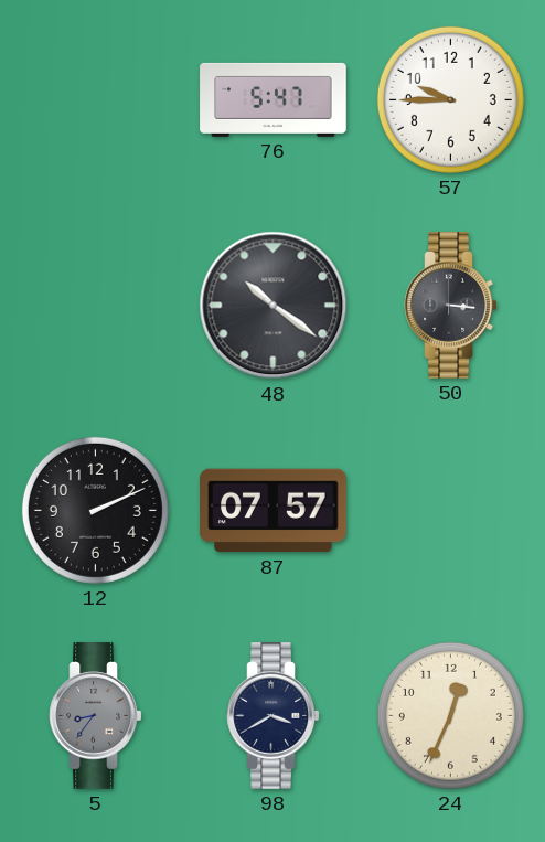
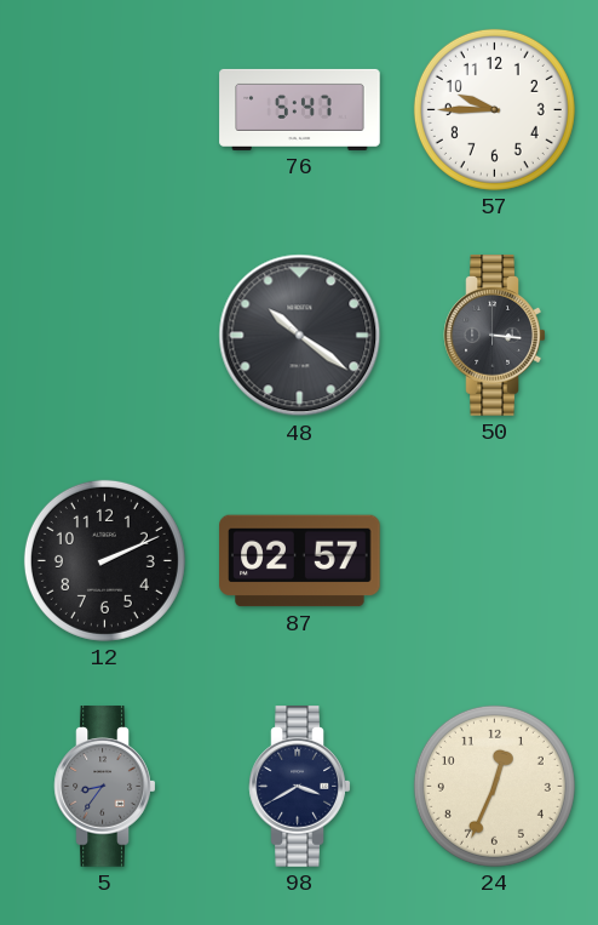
87: 07:57 -> 02:57
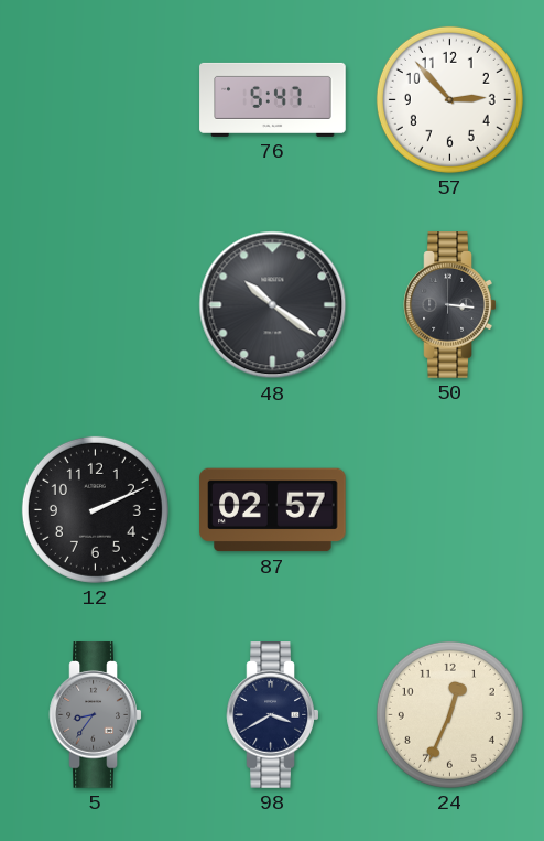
57: 9:45 -> 2:53
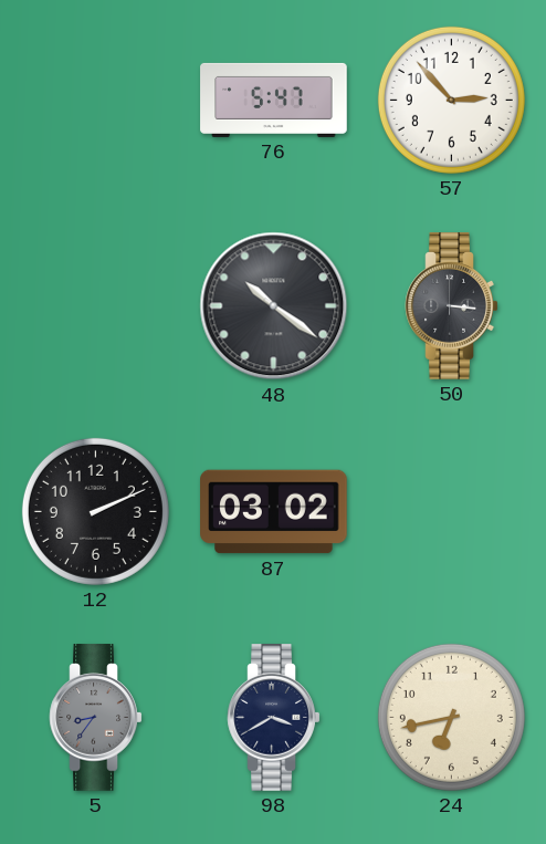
87: 02:57 -> 03:02
24: 12:34 -> 6:43
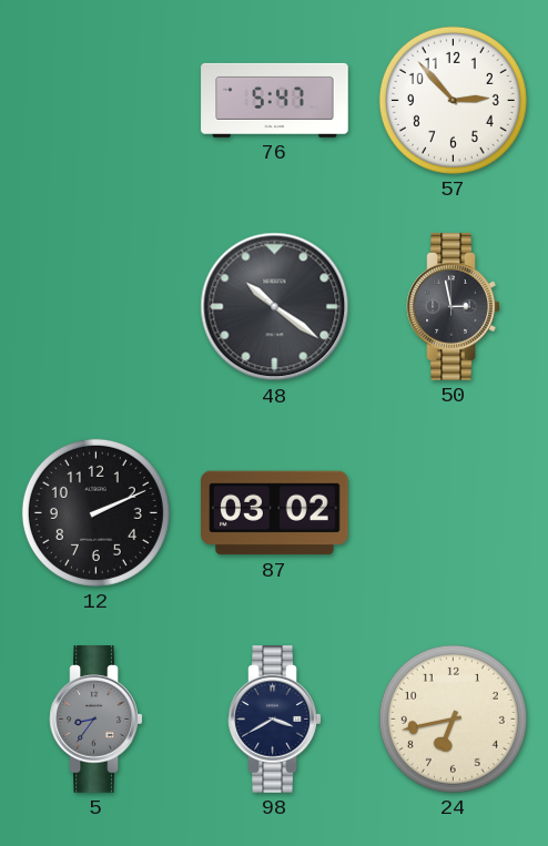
50: 3:16 -> 2:58
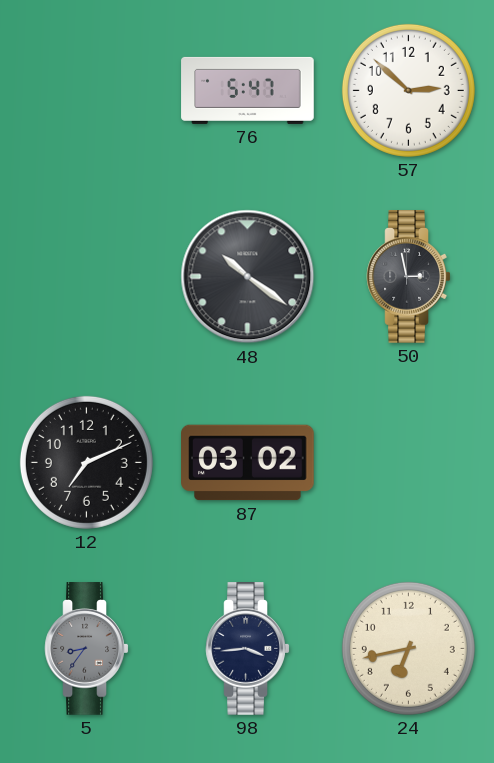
57: 2:53 -> 2:52
12: 2:11 -> 7:11
98: 3:40 -> 3:44
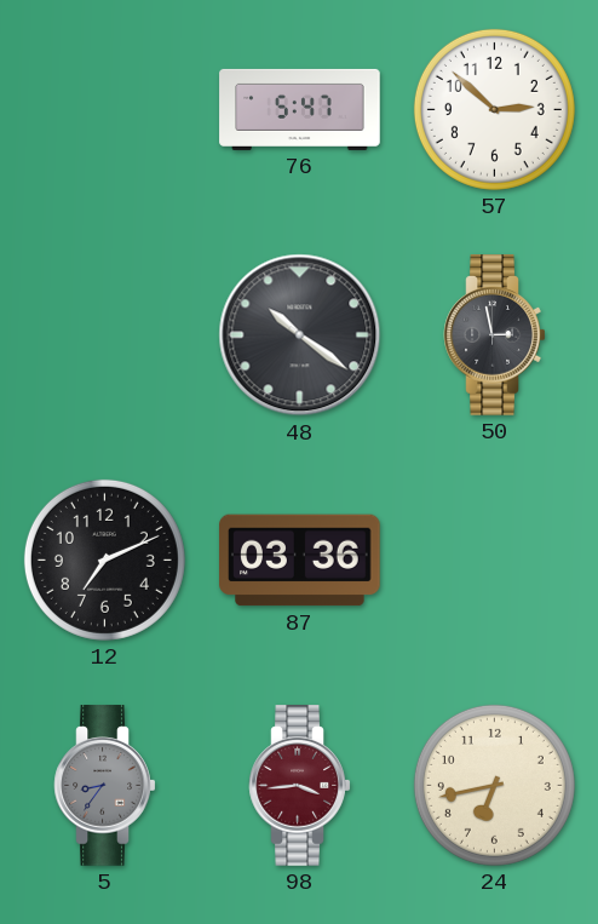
87: 03:02 -> 03:36
98 dial: navy -> burgundy
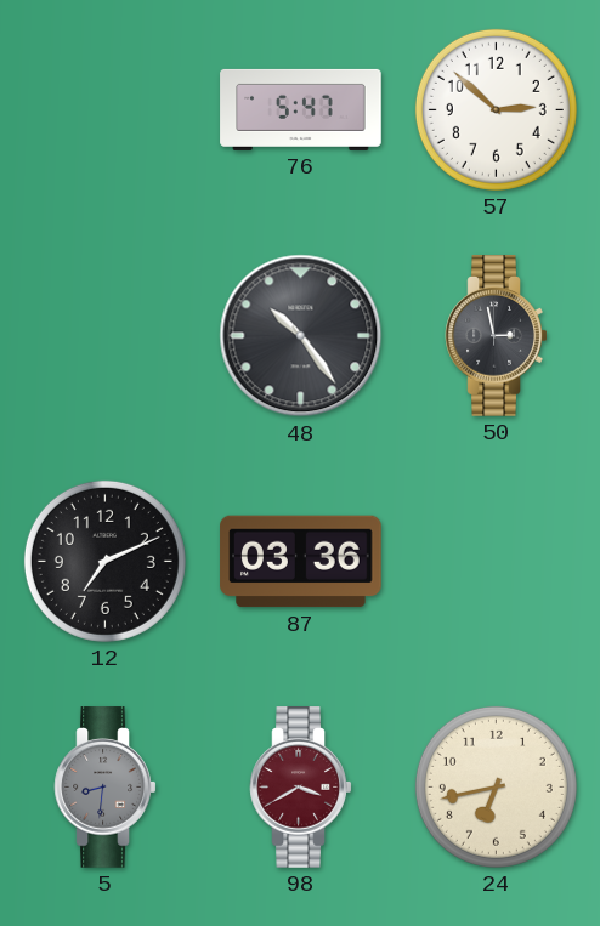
48: 10:21 -> 10:24
5: 8:36 -> 8:31
98: 3:44 -> 3:40
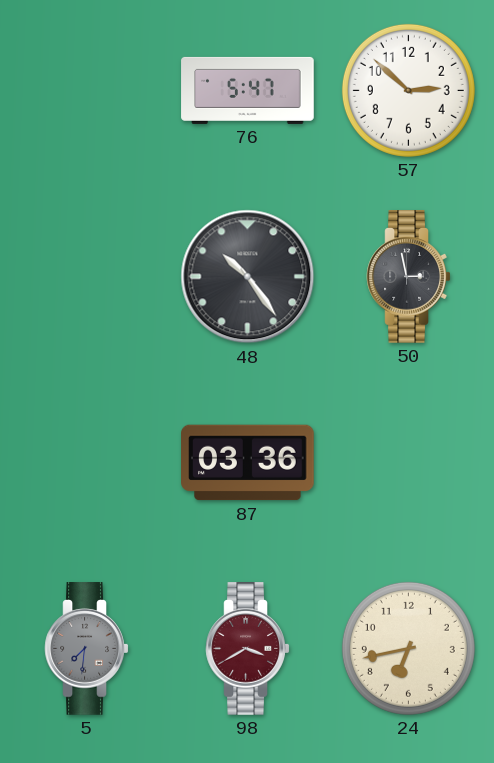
12: 7:11 -> none
5: 8:31 -> 7:31
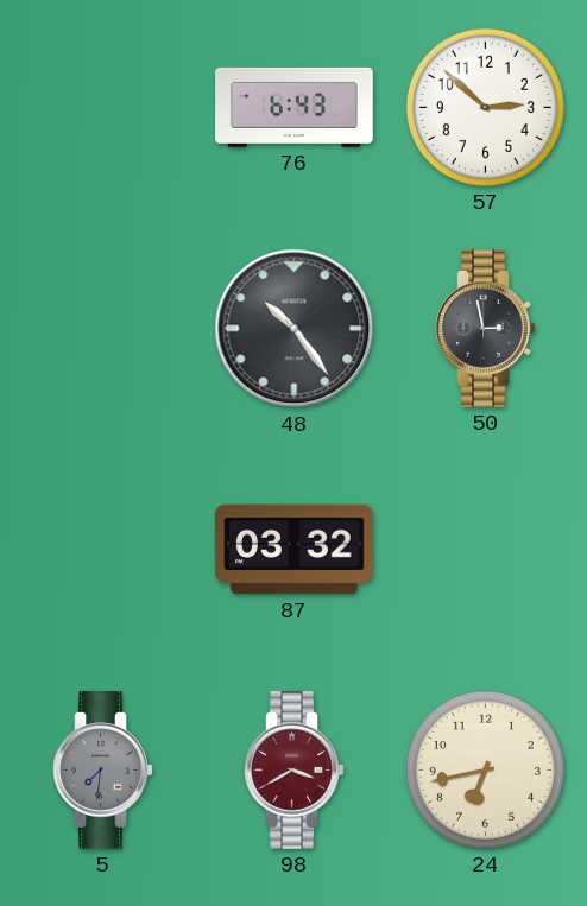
76: 5:47 -> 6:43
87: 03:36 -> 03:32
